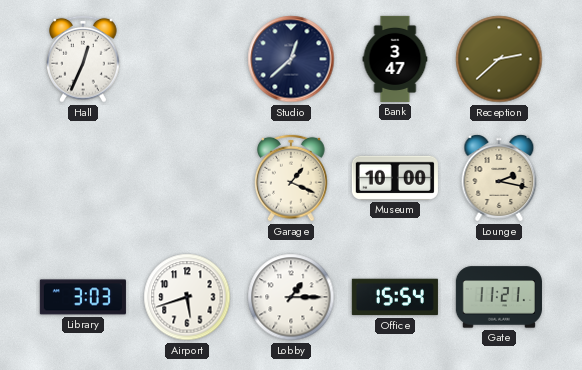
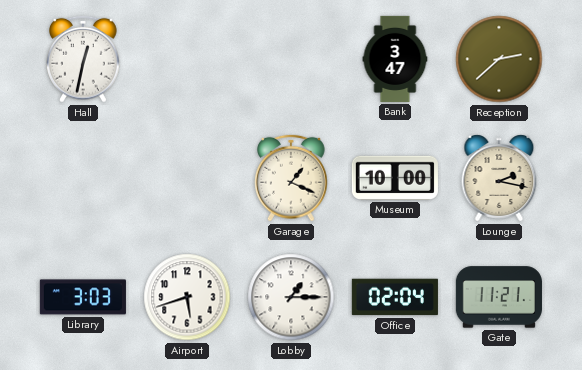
Hall: 12:34 -> 12:32
Studio: 12:38 -> none
Office: 15:54 -> 02:04
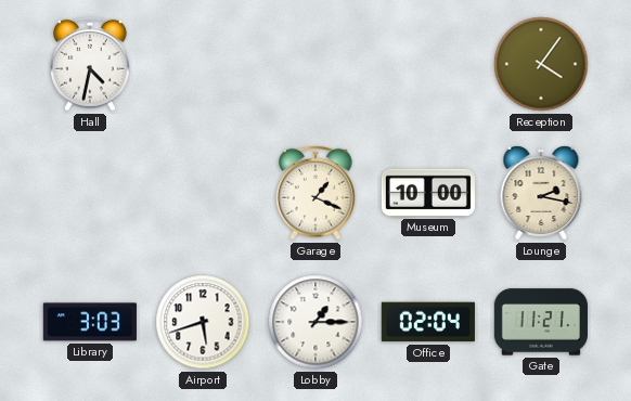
Hall: 12:32 -> 4:32
Bank: 3:47 -> none
Reception: 2:38 -> 4:06
